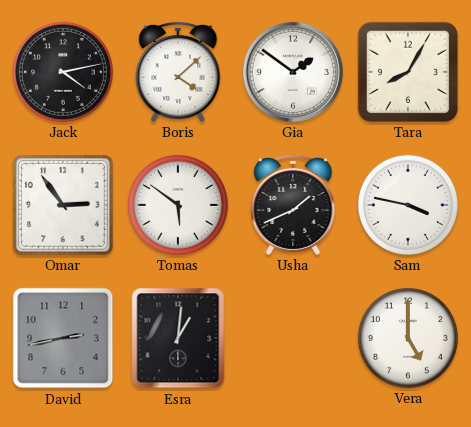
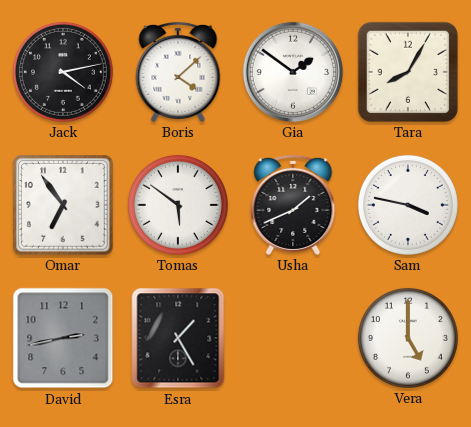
Omar: 2:54 -> 6:54
Esra: 1:01 -> 1:25
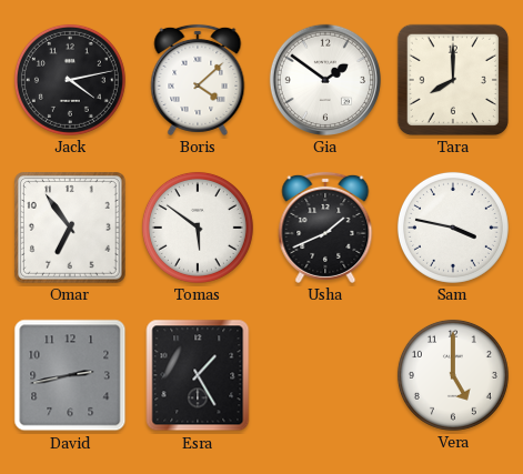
Tara: 8:05 -> 8:00
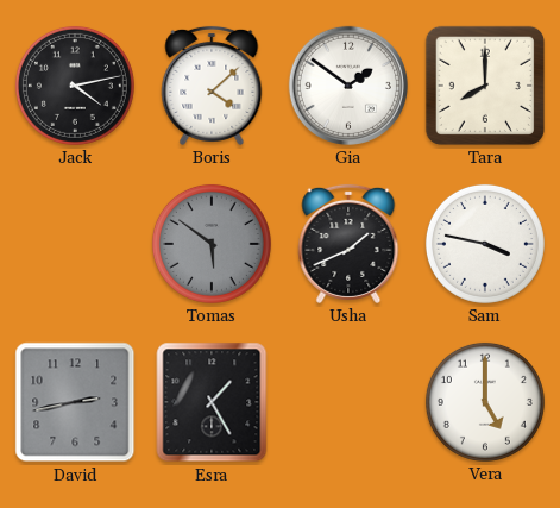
Omar: 6:54 -> none
Tomas dial: white -> grey
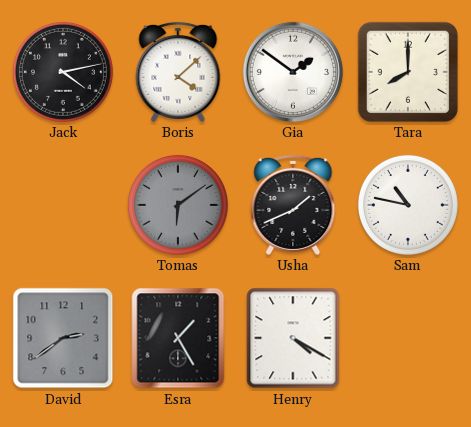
Tomas: 5:51 -> 6:09
Sam: 3:47 -> 10:47
David: 2:43 -> 2:39
Henry: none -> 4:20
Vera: 5:00 -> none
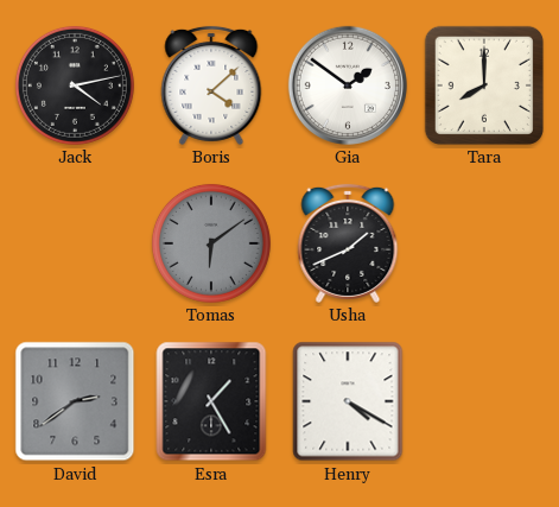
Sam: 10:47 -> none
